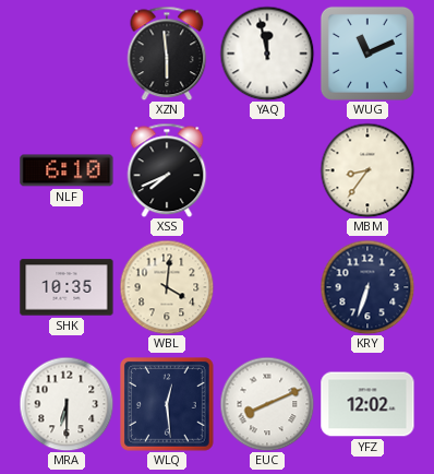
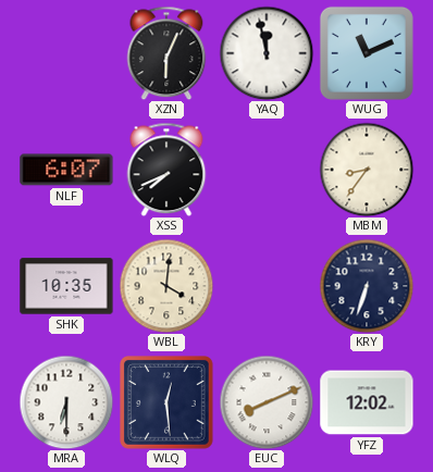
XZN: 5:59 -> 6:04
NLF: 6:10 -> 6:07
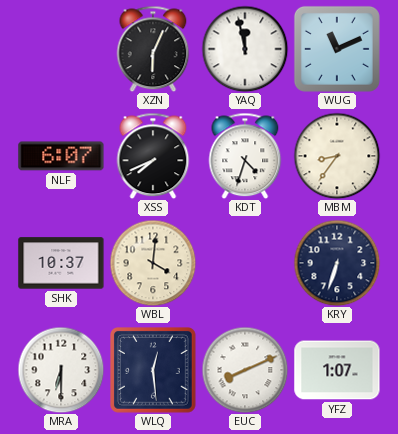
KDT: none -> 4:33
SHK: 10:35 -> 10:37
YFZ: 12:02 -> 1:07
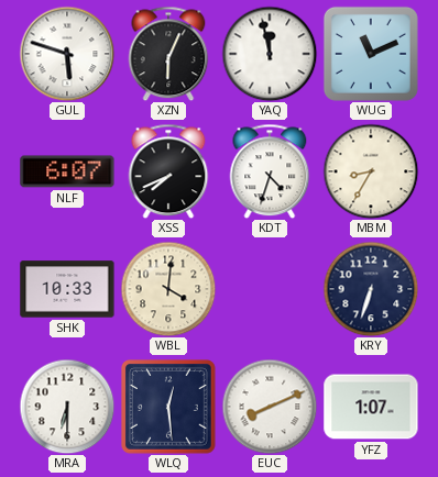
GUL: none -> 5:48
MBM: 8:36 -> 8:35
SHK: 10:37 -> 10:33
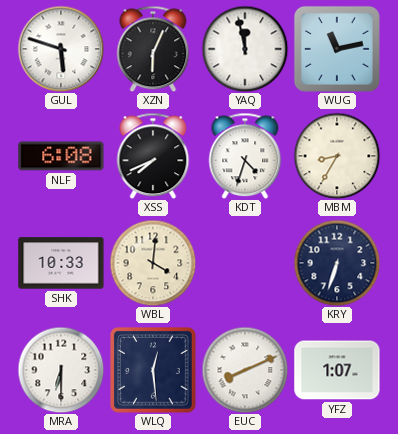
WUG: 11:11 -> 11:13
NLF: 6:07 -> 6:08
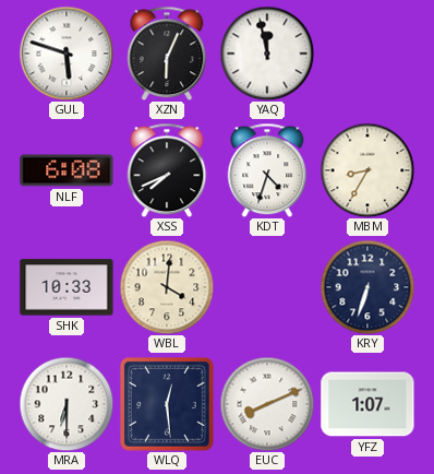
WUG: 11:13 -> none
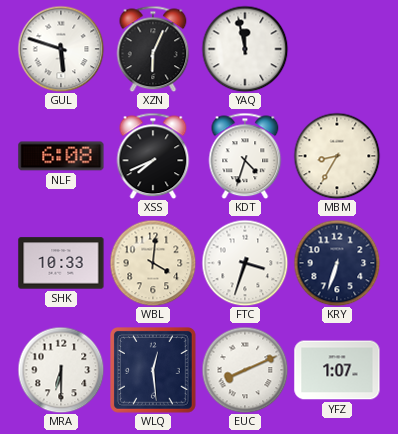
FTC: none -> 3:33
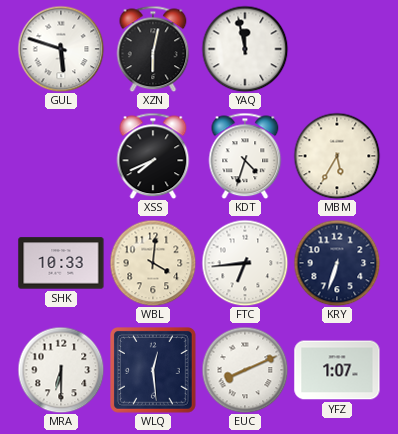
XZN: 6:04 -> 6:02
NLF: 6:08 -> none
MBM: 8:35 -> 5:35
FTC: 3:33 -> 6:44
